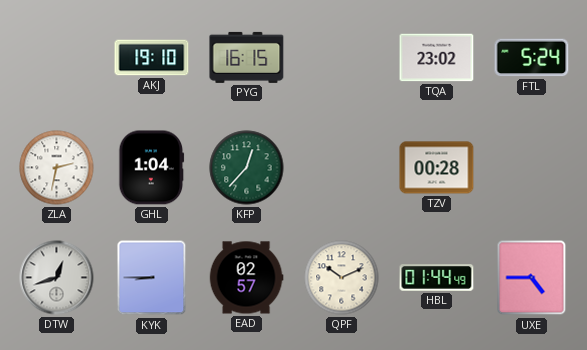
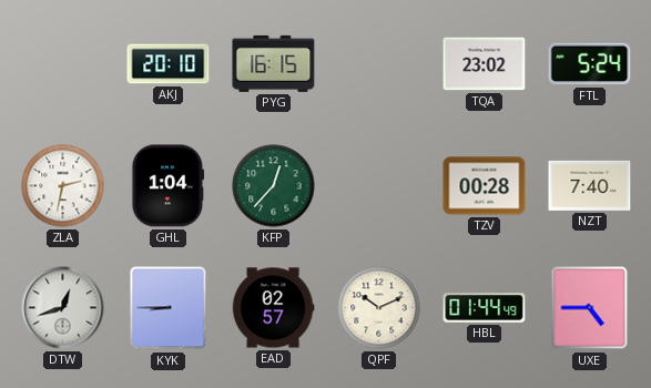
AKJ: 19:10 -> 20:10
NZT: none -> 7:40
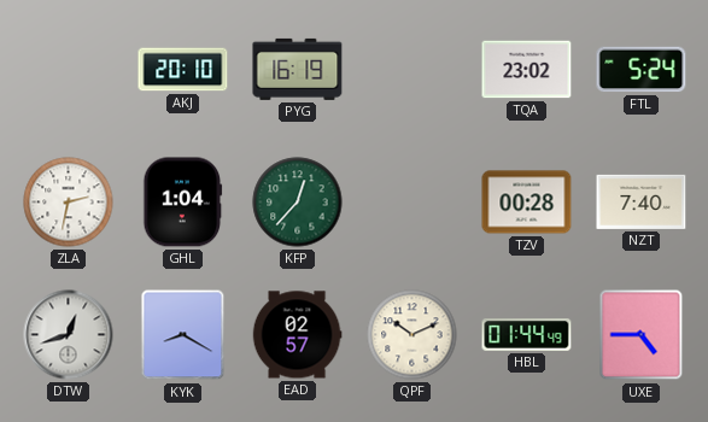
PYG: 16:15 -> 16:19
KYK: 8:45 -> 8:20
